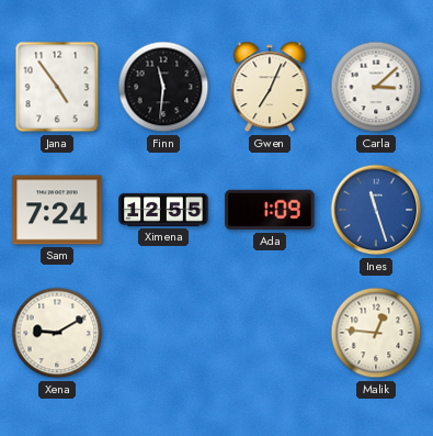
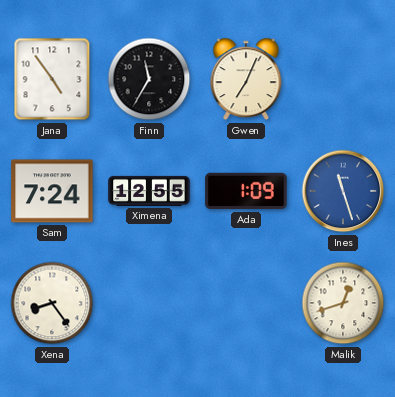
Finn: 11:31 -> 11:35
Carla: 3:08 -> none
Xena: 9:10 -> 8:24
Malik: 12:46 -> 12:42
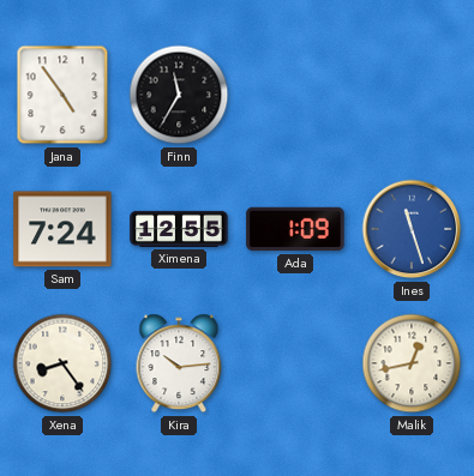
Gwen: 7:04 -> none
Kira: none -> 10:14
Malik: 12:42 -> 12:43
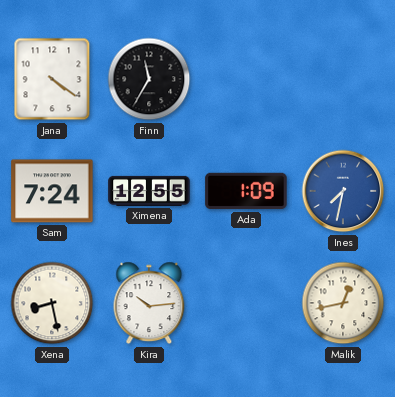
Jana: 4:54 -> 4:21
Ines: 11:27 -> 7:32
Xena: 8:24 -> 8:28
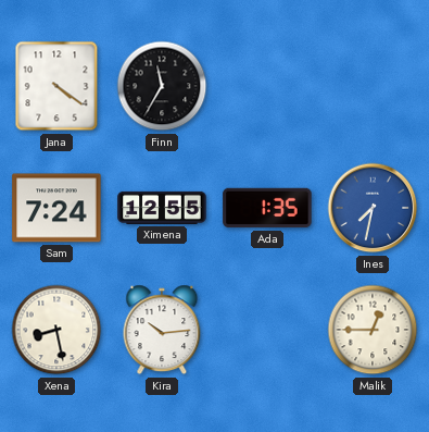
Ada: 1:09 -> 1:35
Malik: 12:43 -> 12:45
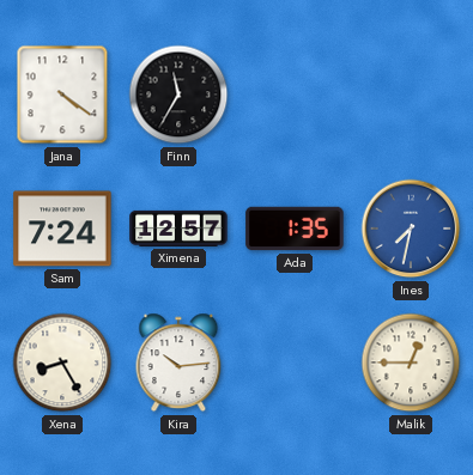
Ximena: 12:55 -> 12:57
Xena: 8:28 -> 8:25
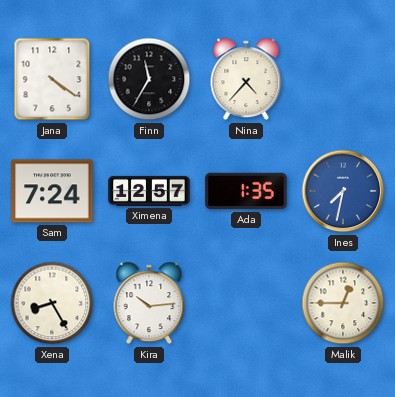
Nina: none -> 4:37
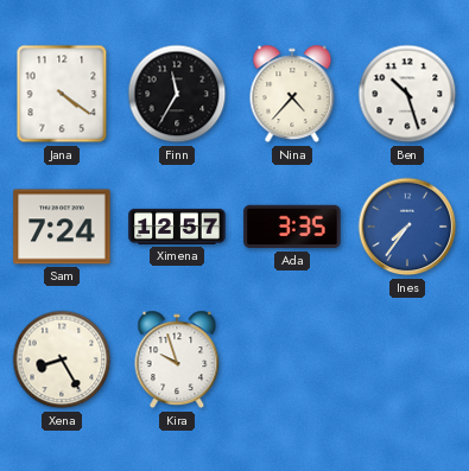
Ben: none -> 10:27
Ada: 1:35 -> 3:35
Ines: 7:32 -> 7:36
Kira: 10:14 -> 9:57
Malik: 12:45 -> none
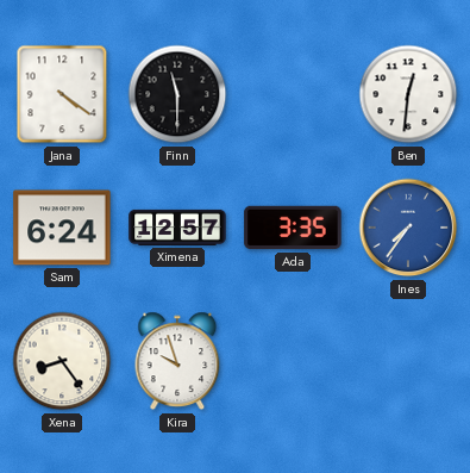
Finn: 11:35 -> 11:30
Nina: 4:37 -> none
Ben: 10:27 -> 12:31
Sam: 7:24 -> 6:24
Xena: 8:25 -> 8:24
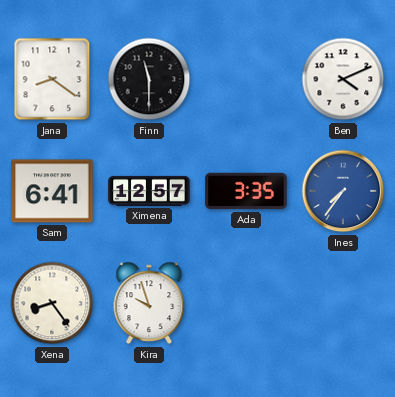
Jana: 4:21 -> 8:21
Ben: 12:31 -> 4:11
Sam: 6:24 -> 6:41
